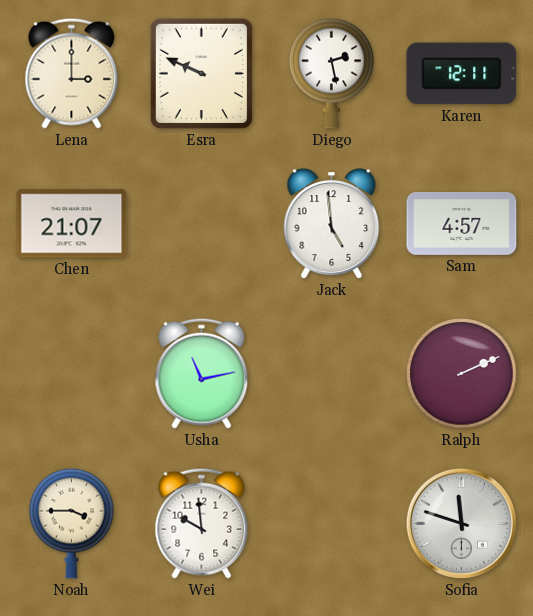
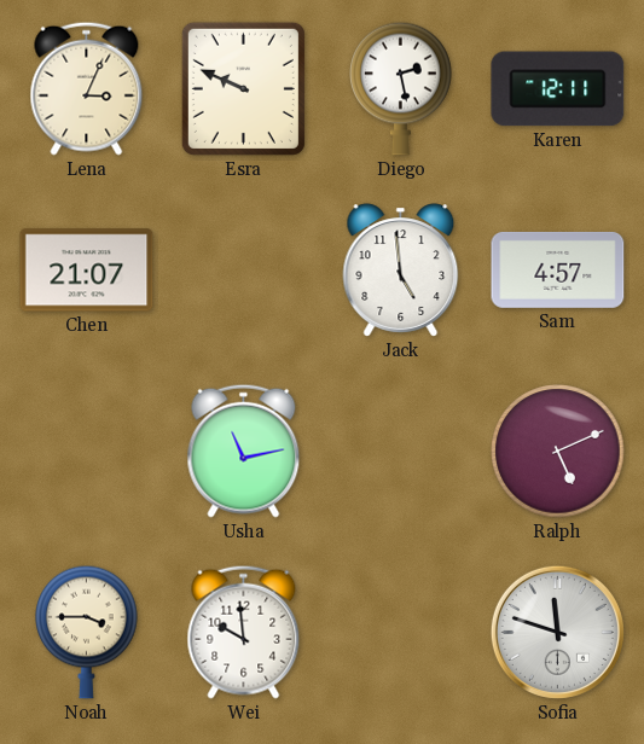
Lena: 3:00 -> 3:04
Ralph: 2:11 -> 5:11
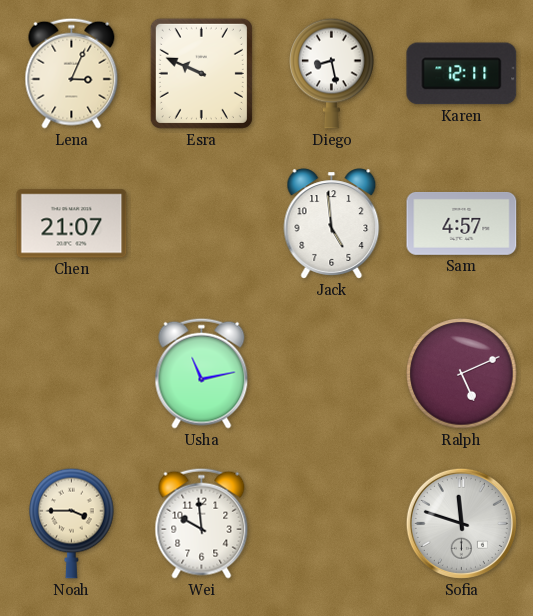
Diego: 2:28 -> 8:28
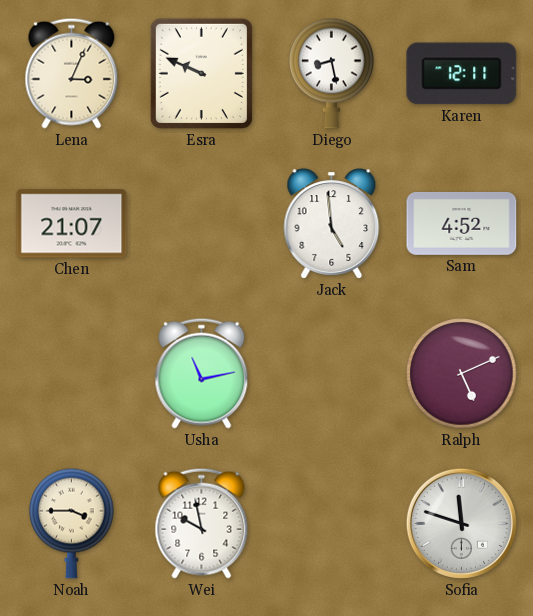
Sam: 4:57 -> 4:52
Wei: 9:59 -> 9:58
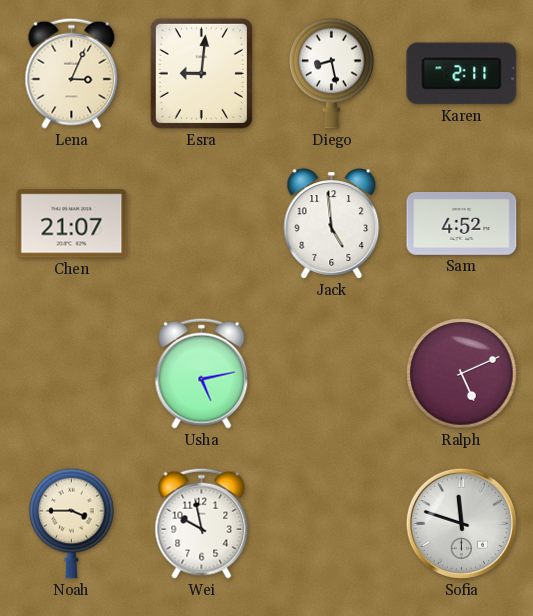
Esra: 9:49 -> 9:01
Karen: 12:11 -> 2:11
Usha: 11:13 -> 5:13
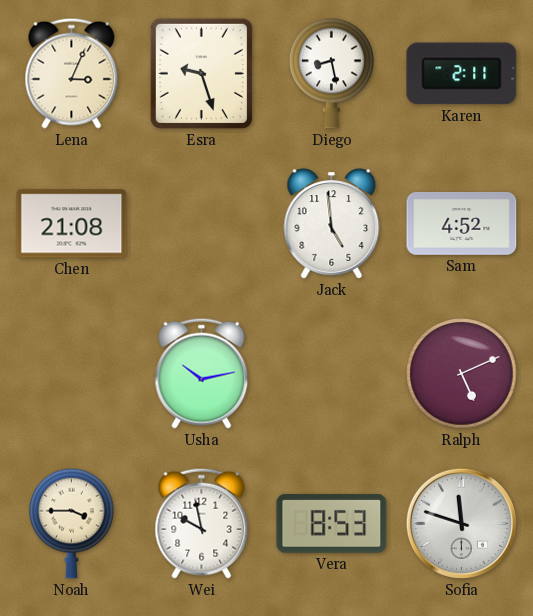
Esra: 9:01 -> 9:27
Chen: 21:07 -> 21:08
Usha: 5:13 -> 10:13
Vera: none -> 8:53
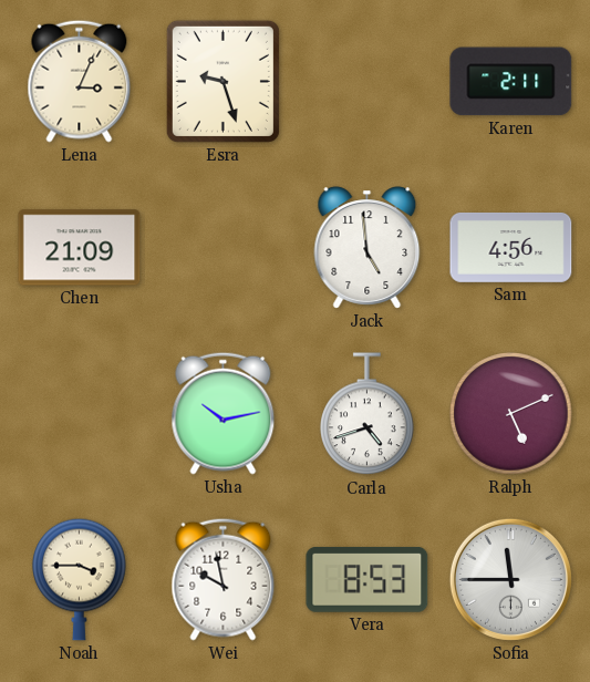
Diego: 8:28 -> none
Chen: 21:08 -> 21:09
Sam: 4:52 -> 4:56
Carla: none -> 4:42
Sofia: 11:48 -> 11:45
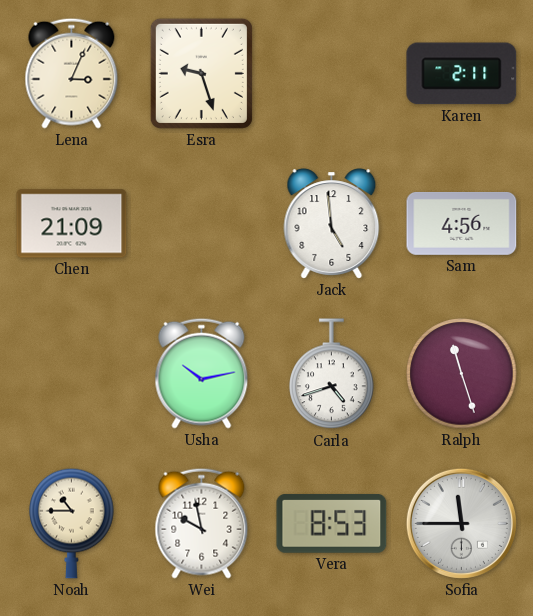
Ralph: 5:11 -> 11:27
Noah: 3:45 -> 10:45
